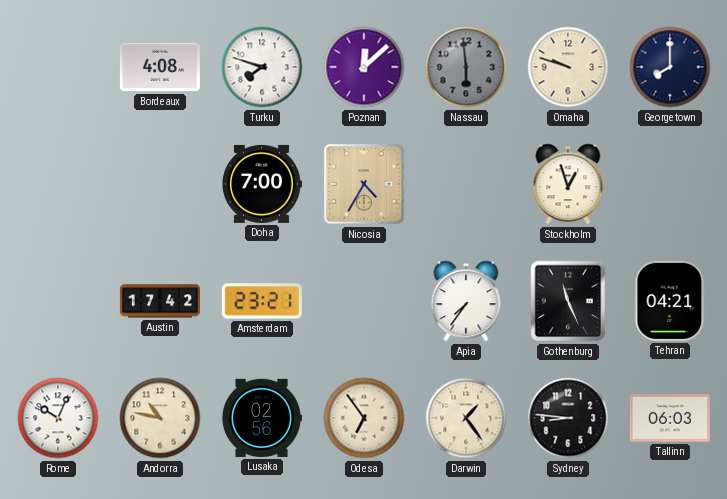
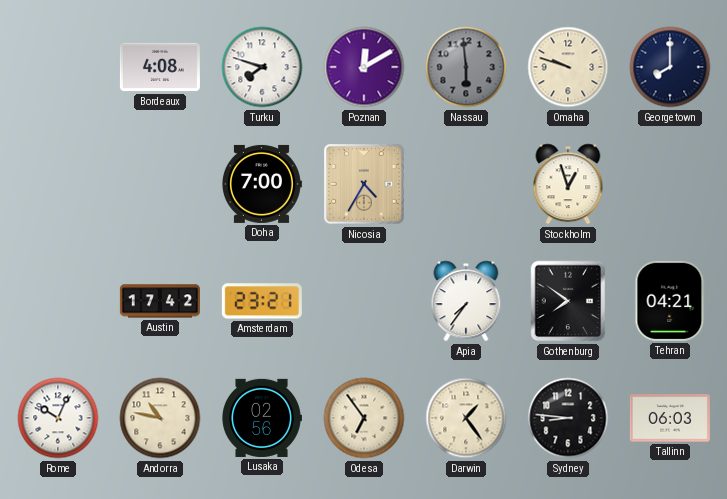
Poznan: 12:08 -> 12:10
Gothenburg: 11:26 -> 7:51
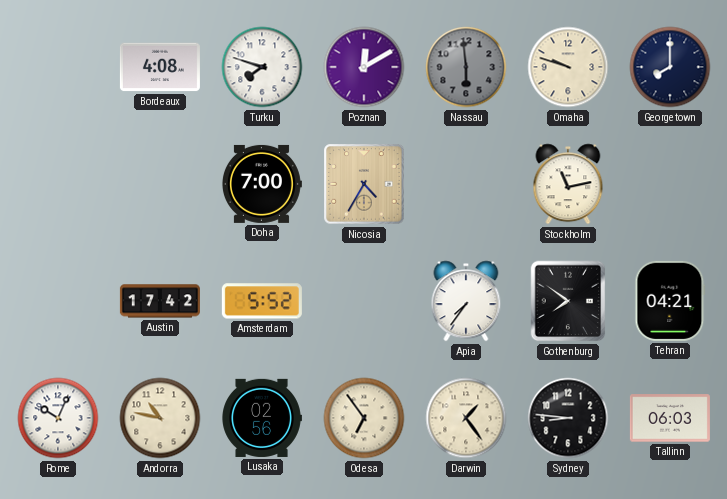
Stockholm: 12:57 -> 11:13
Amsterdam: 23:21 -> 5:52
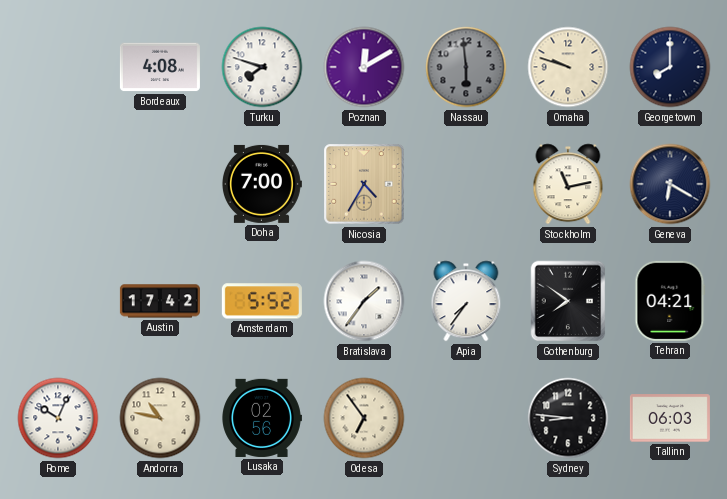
Geneva: none -> 6:20
Bratislava: none -> 1:36
Darwin: 1:24 -> none
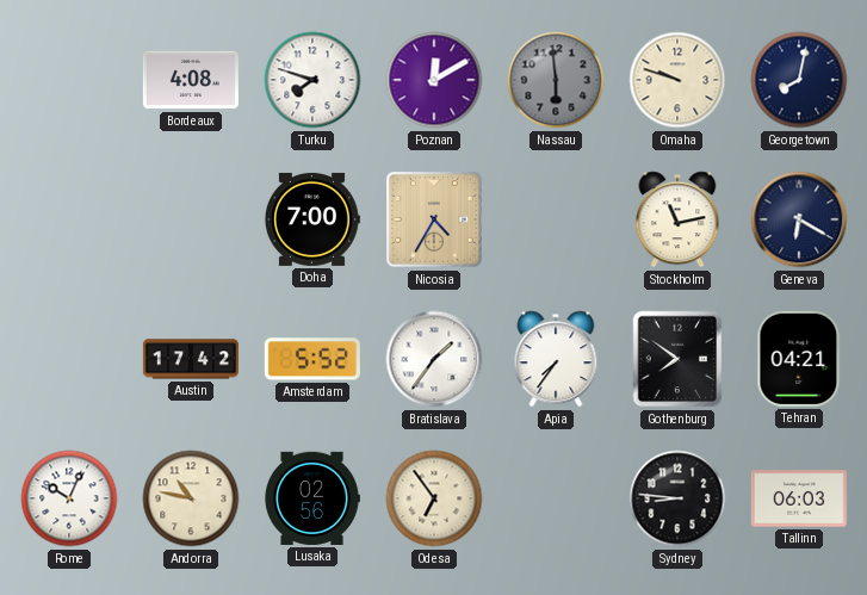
Georgetown: 8:00 -> 8:02
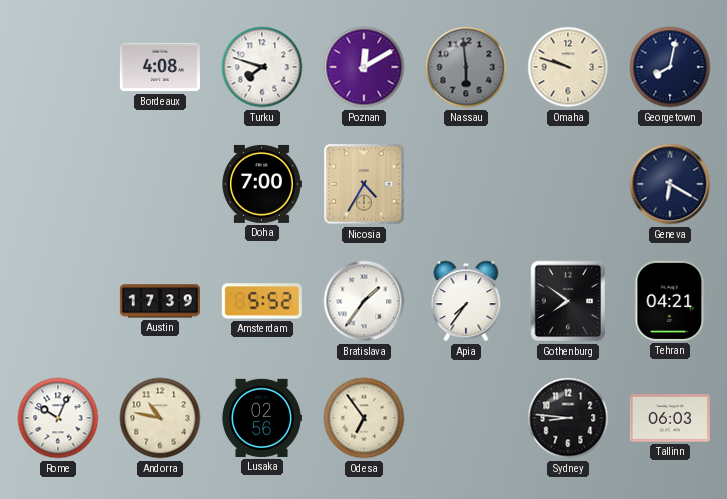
Stockholm: 11:13 -> none
Austin: 17:42 -> 17:39
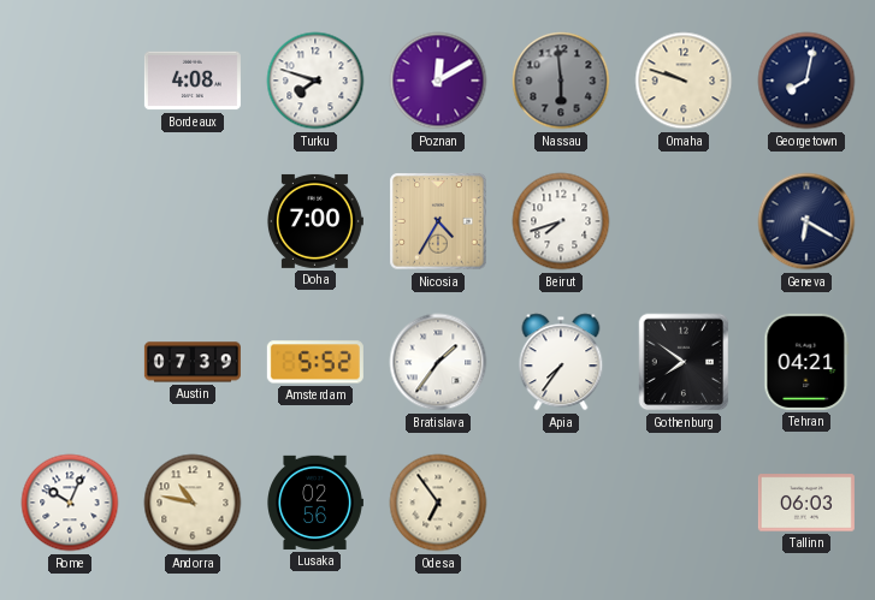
Beirut: none -> 7:42
Austin: 17:39 -> 07:39
Sydney: 8:46 -> none
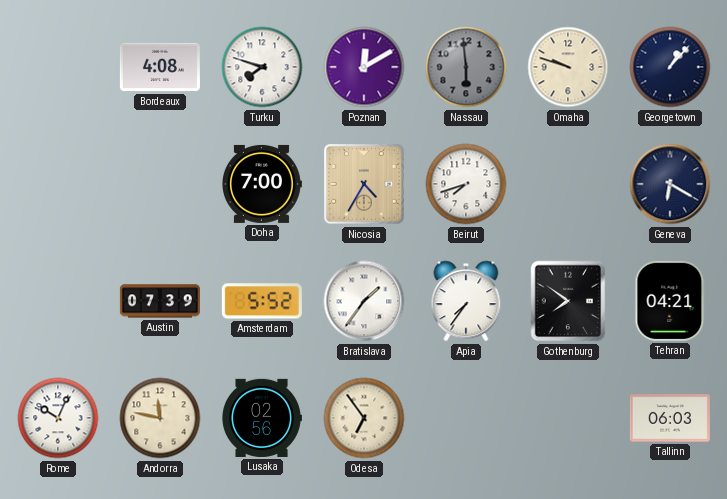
Georgetown: 8:02 -> 1:07
Andorra: 10:47 -> 11:47
